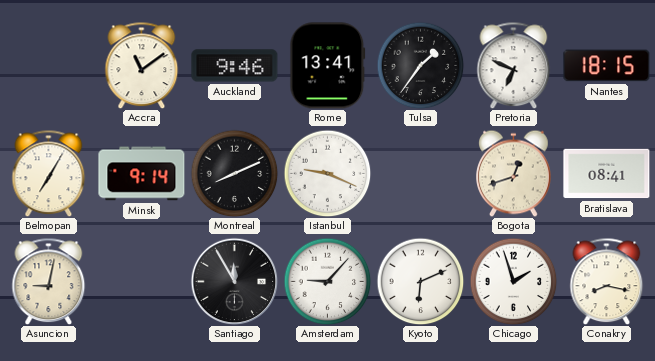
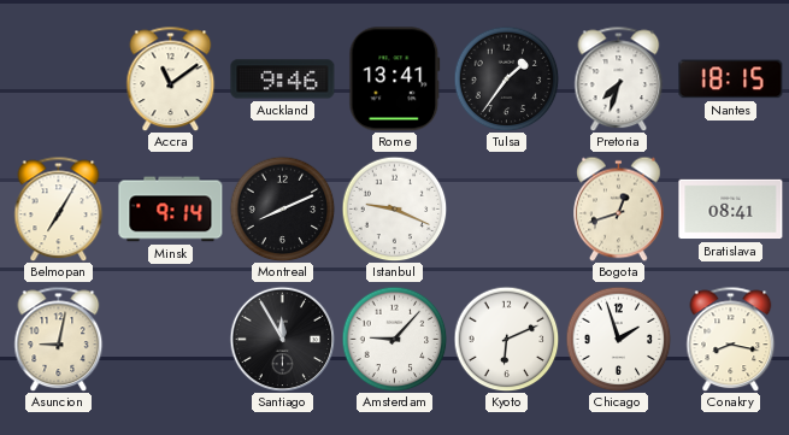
Pretoria: 6:49 -> 7:33
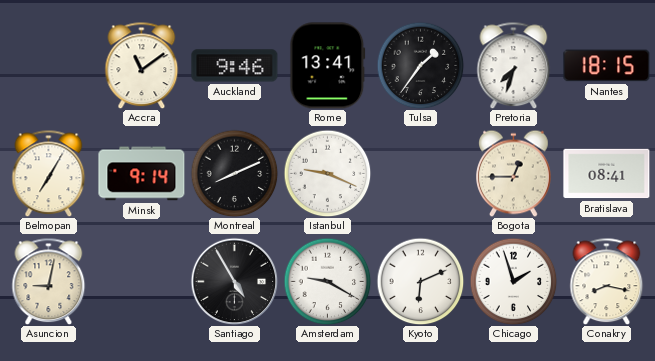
Bogota: 12:42 -> 12:45
Santiago: 11:55 -> 4:55
Amsterdam: 9:07 -> 9:20
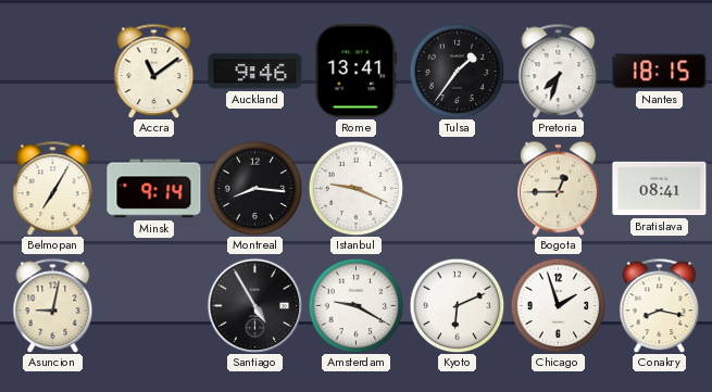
Montreal: 8:11 -> 8:16
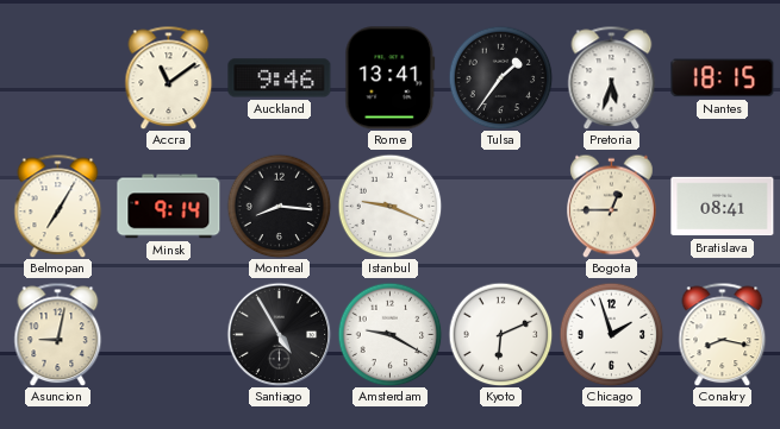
Pretoria: 7:33 -> 5:33
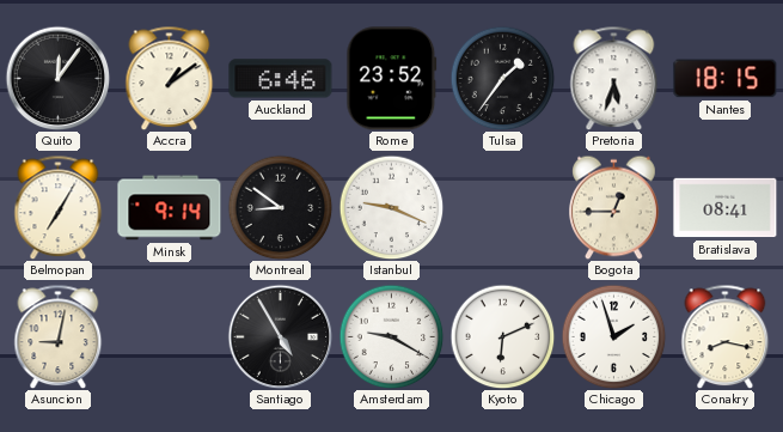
Quito: none -> 12:06
Accra: 11:09 -> 1:09
Auckland: 9:46 -> 6:46
Rome: 13:41 -> 23:52
Montreal: 8:16 -> 8:51
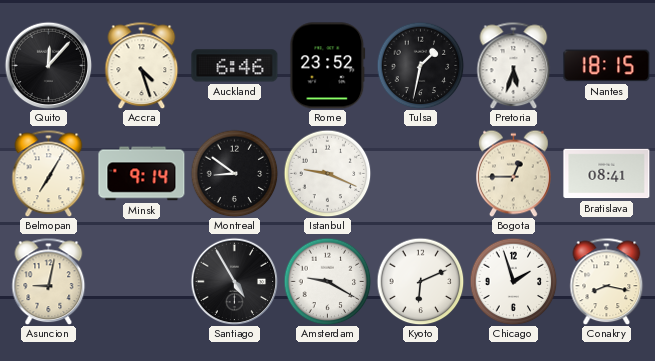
Quito: 12:06 -> 12:07
Accra: 1:09 -> 4:27
Tulsa: 1:36 -> 1:32
